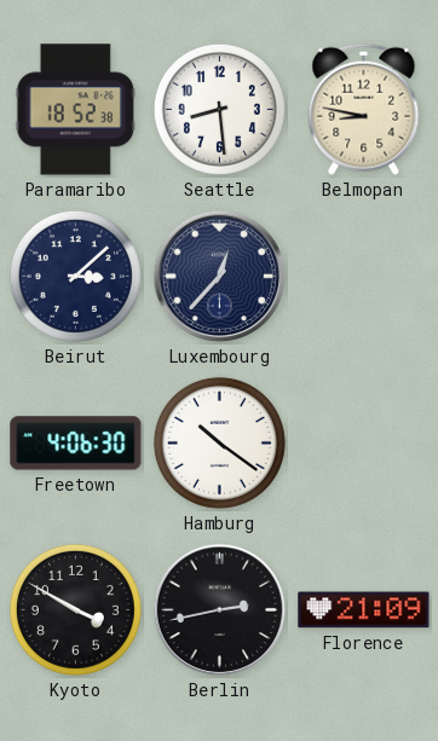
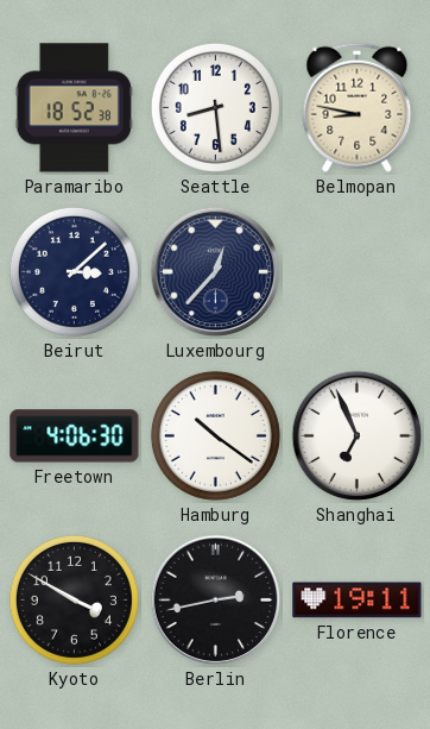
Shanghai: none -> 6:56
Florence: 21:09 -> 19:11
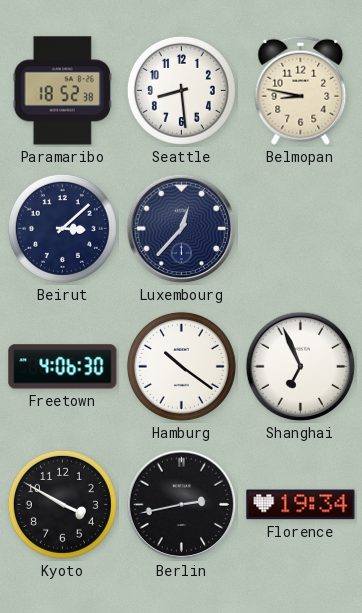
Florence: 19:11 -> 19:34
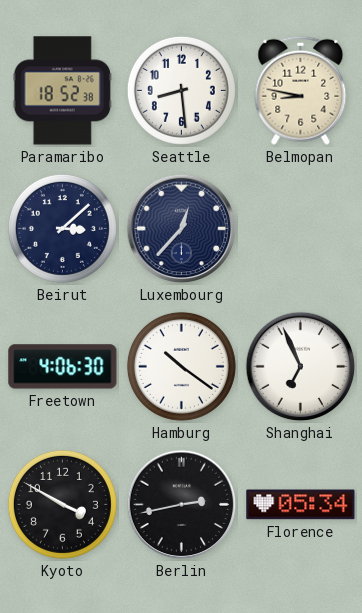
Florence: 19:34 -> 05:34
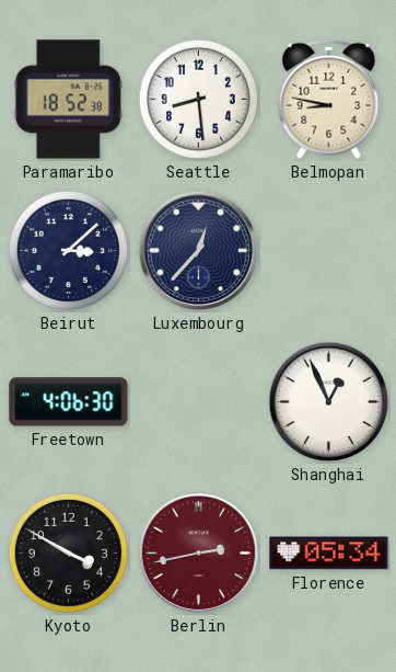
Hamburg: 10:21 -> none
Shanghai: 6:56 -> 12:56
Berlin dial: black -> burgundy
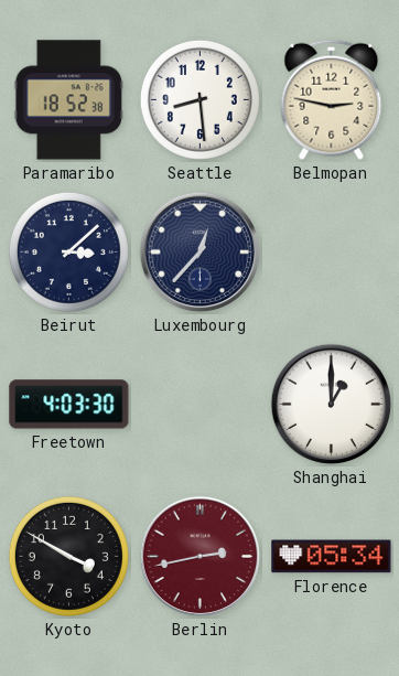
Belmopan: 8:47 -> 2:47
Freetown: 4:06 -> 4:03
Shanghai: 12:56 -> 1:00
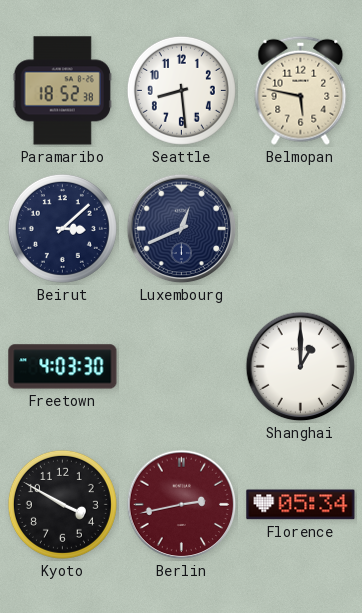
Belmopan: 2:47 -> 5:47
Luxembourg: 12:37 -> 12:41
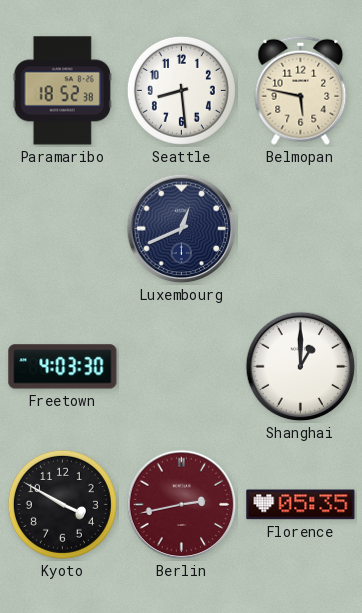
Beirut: 3:08 -> none
Florence: 05:34 -> 05:35
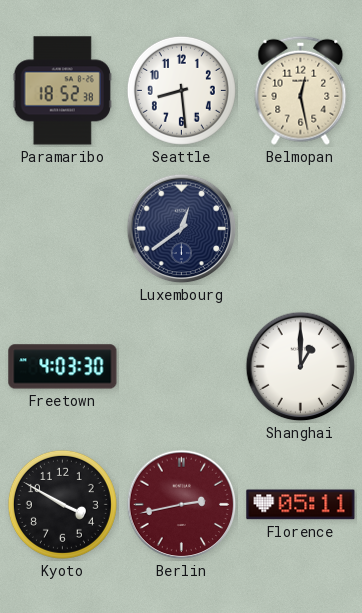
Belmopan: 5:47 -> 12:28
Luxembourg: 12:41 -> 12:39
Florence: 05:35 -> 05:11
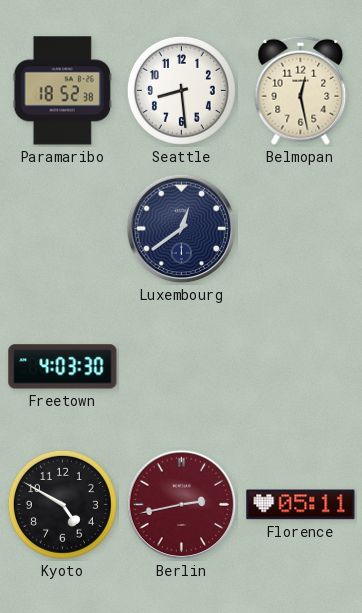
Shanghai: 1:00 -> none
Kyoto: 3:50 -> 4:50
